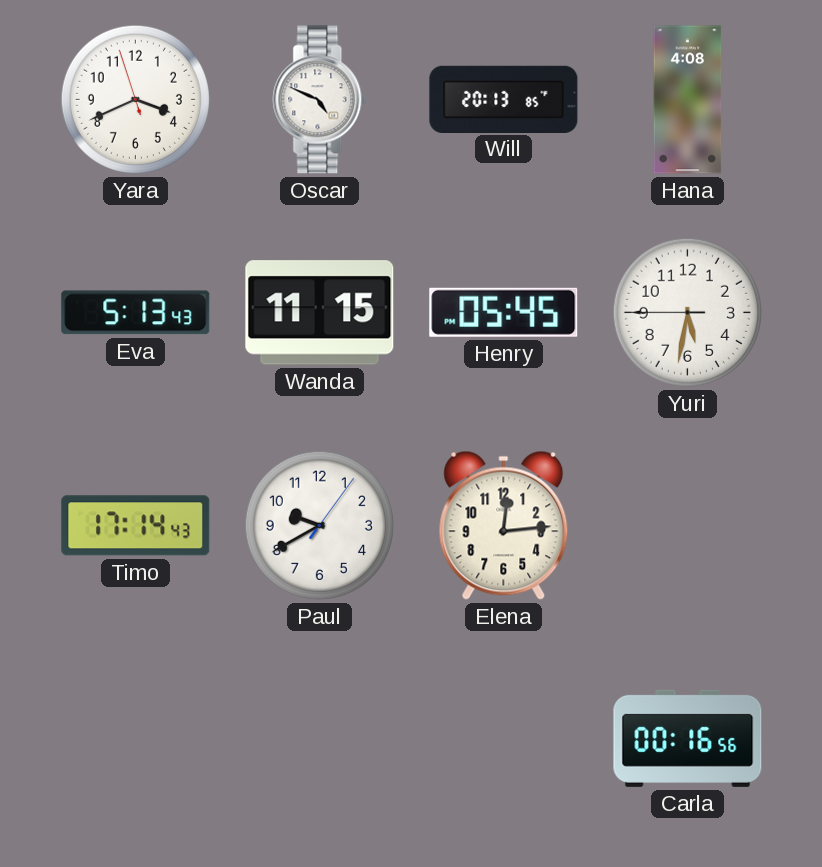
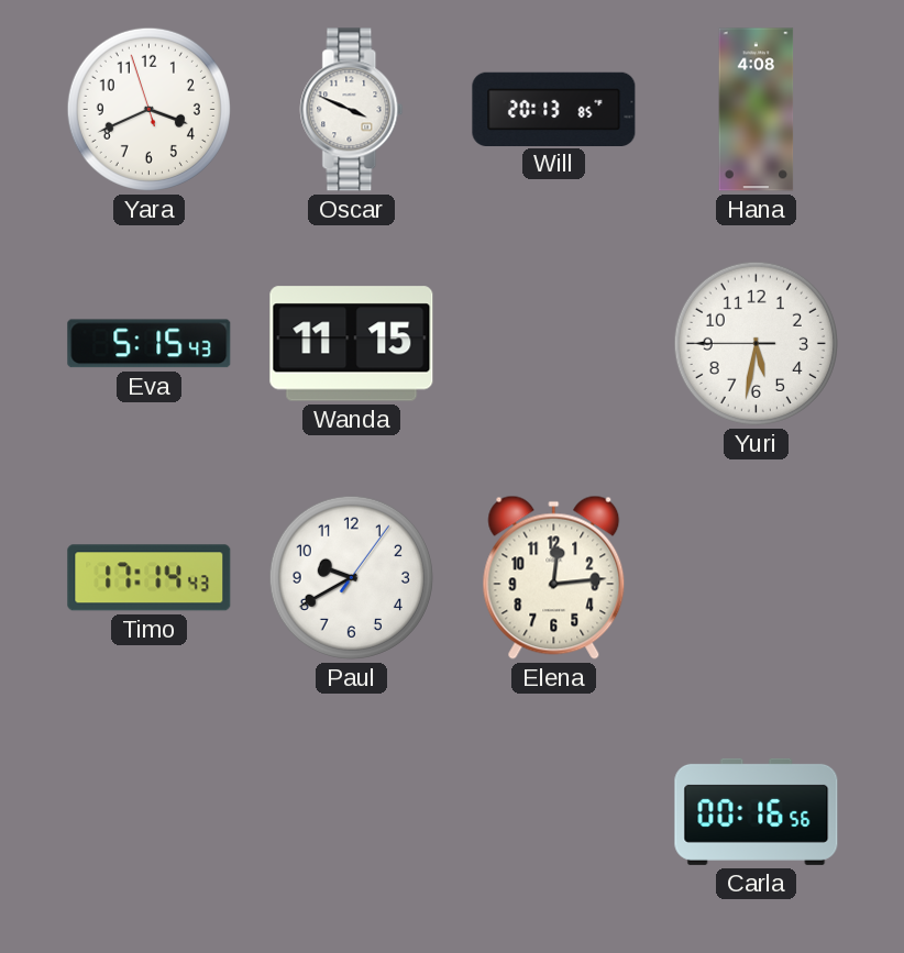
Oscar: 4:49 -> 3:49
Eva: 5:13 -> 5:15
Henry: 05:45 -> none
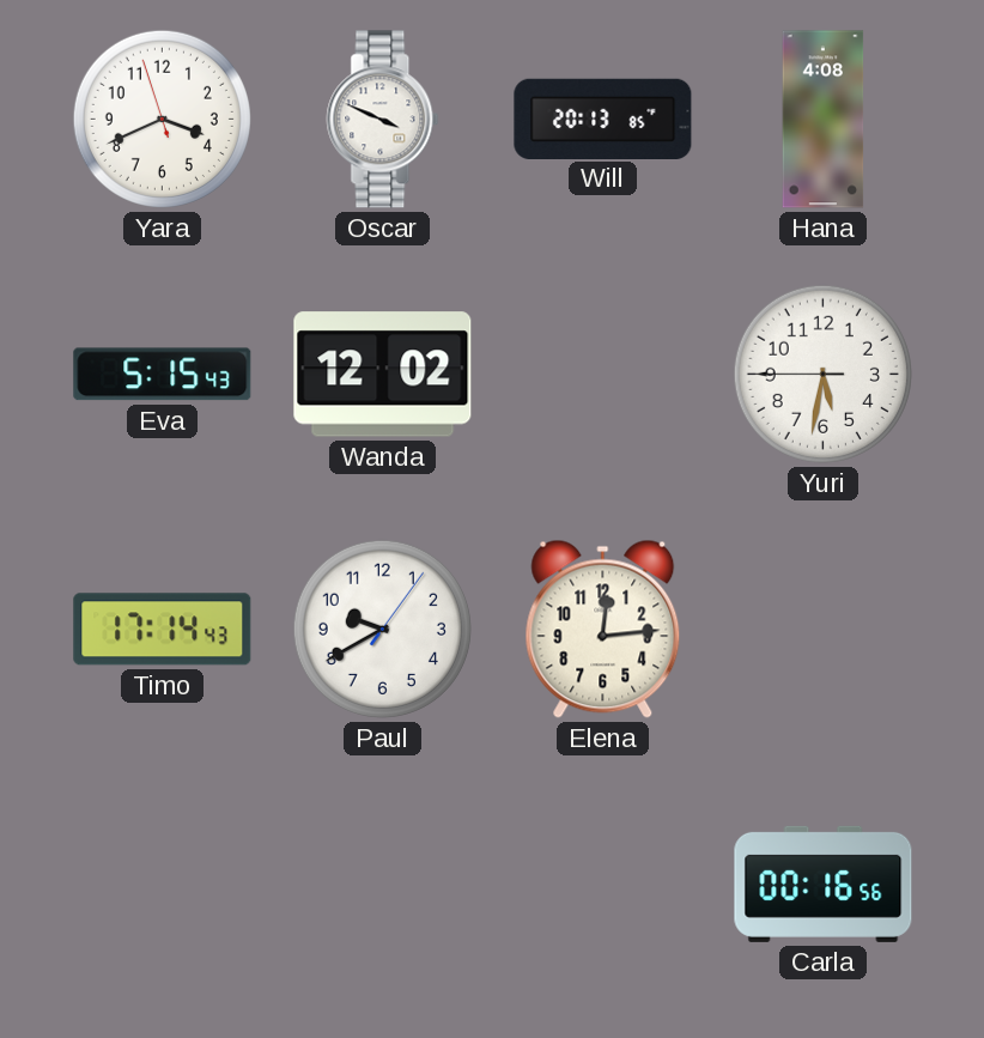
Wanda: 11:15 -> 12:02
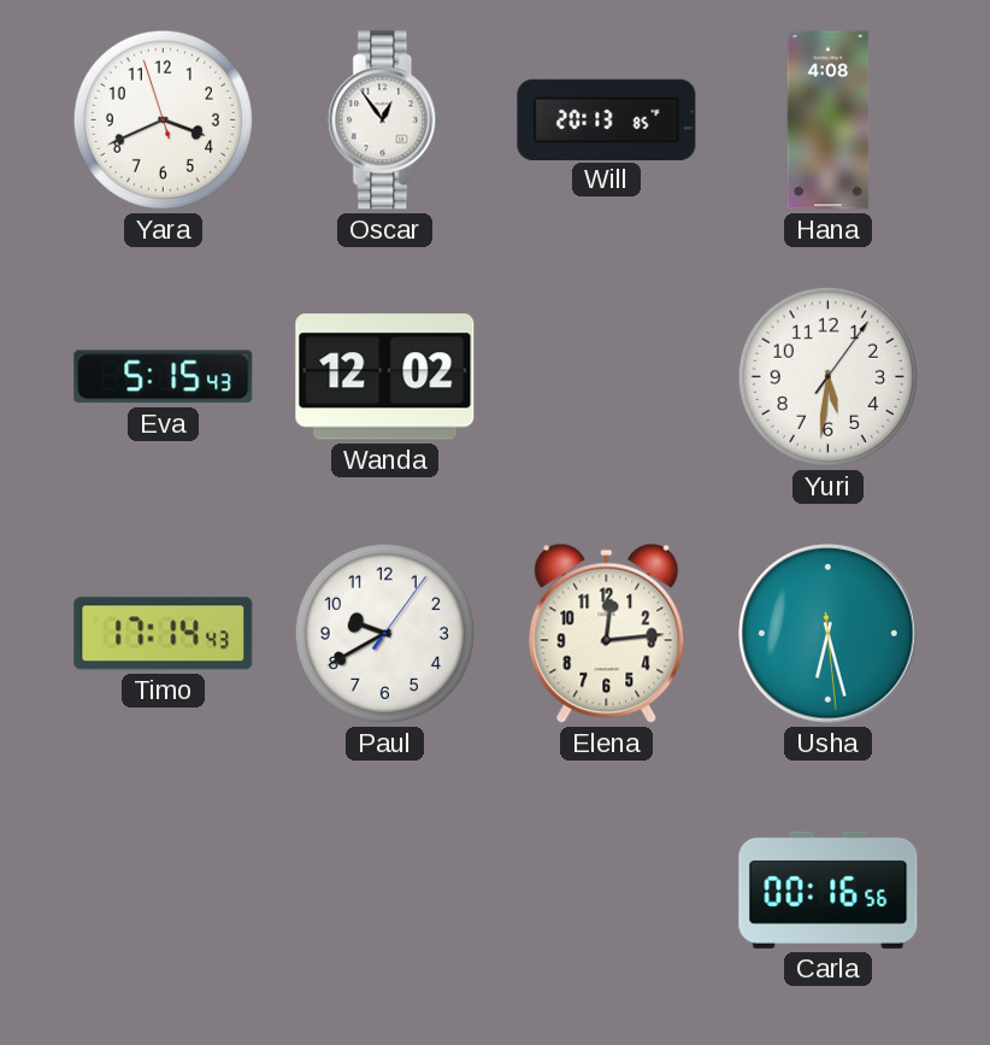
Oscar: 3:49 -> 12:54
Yuri: 5:31:45 -> 5:31:06
Usha: none -> 6:27
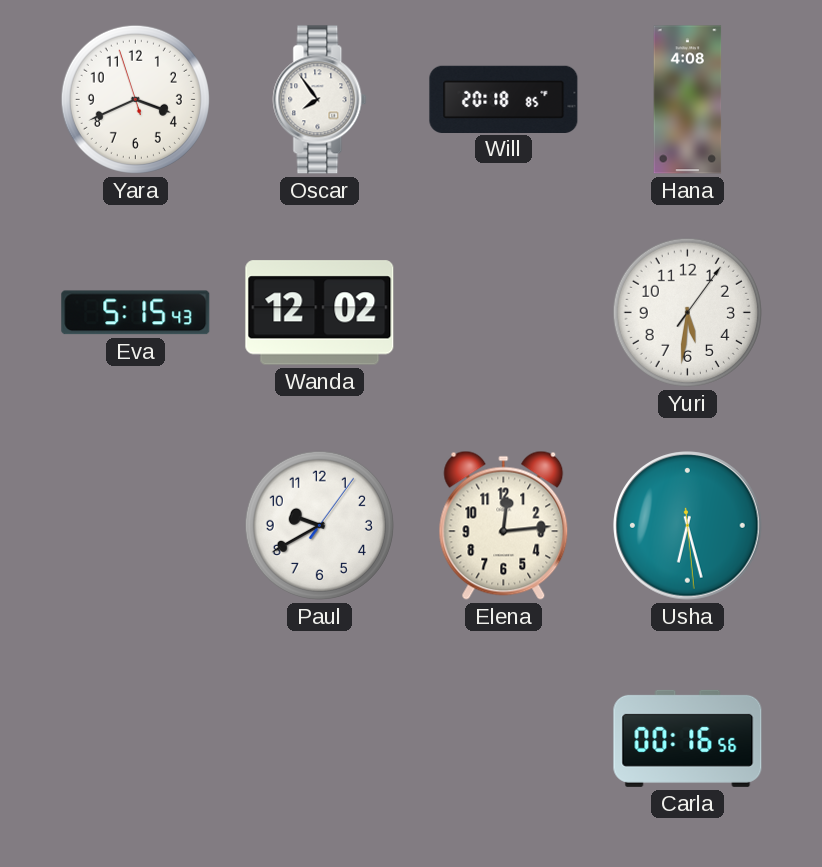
Oscar: 12:54 -> 7:54
Will: 20:13 -> 20:18
Timo: 17:14 -> none
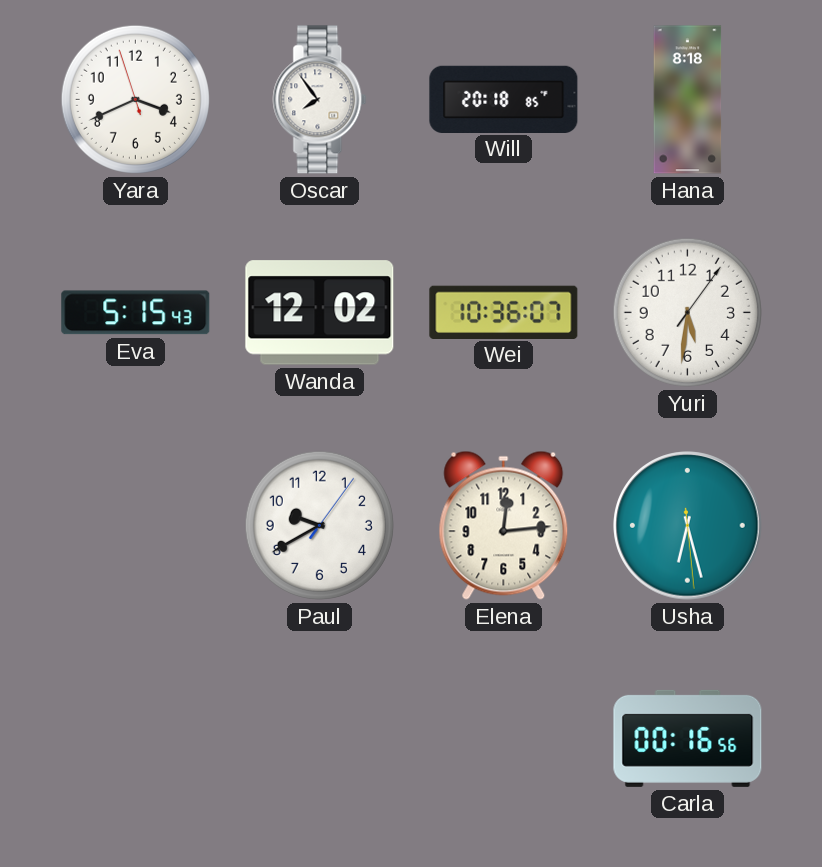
Hana: 4:08 -> 8:18
Wei: none -> 10:36
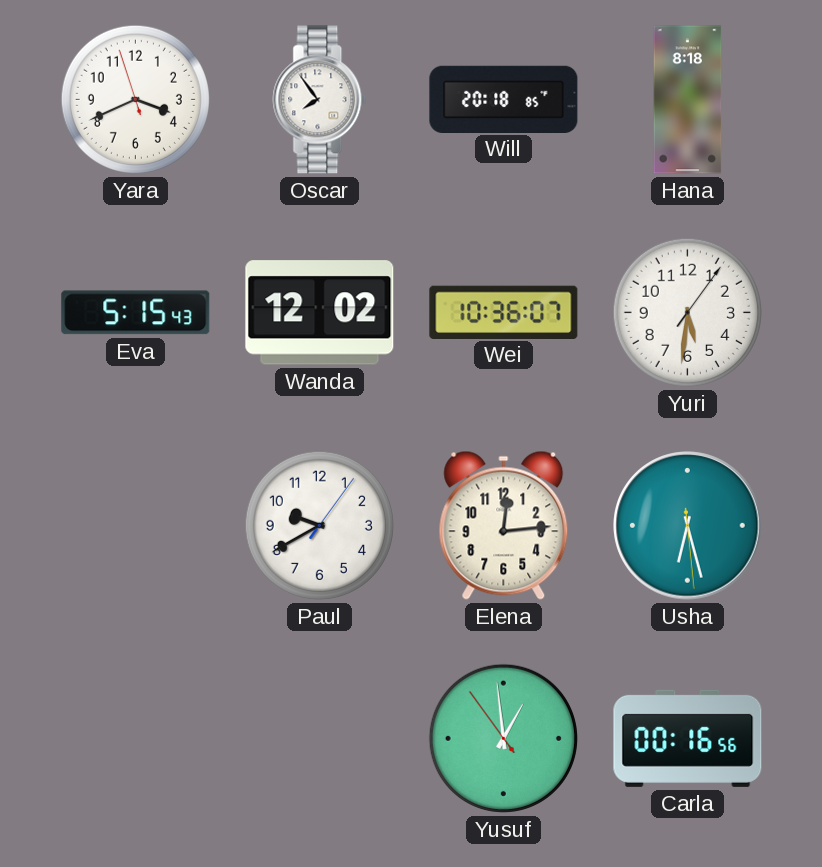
Yusuf: none -> 12:58
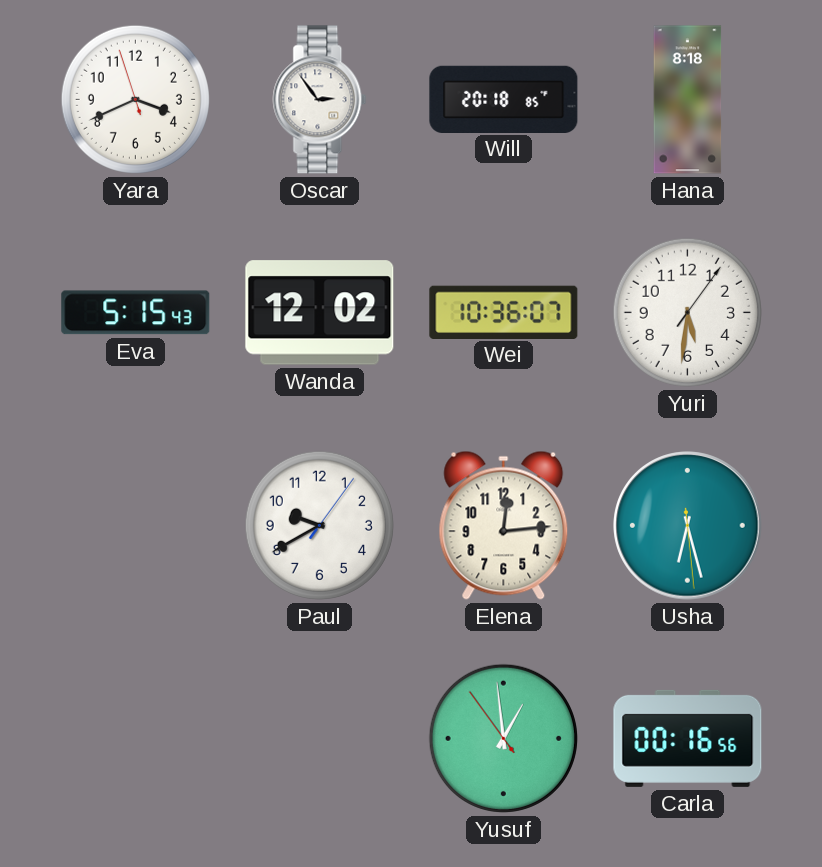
Oscar: 7:54 -> 2:54
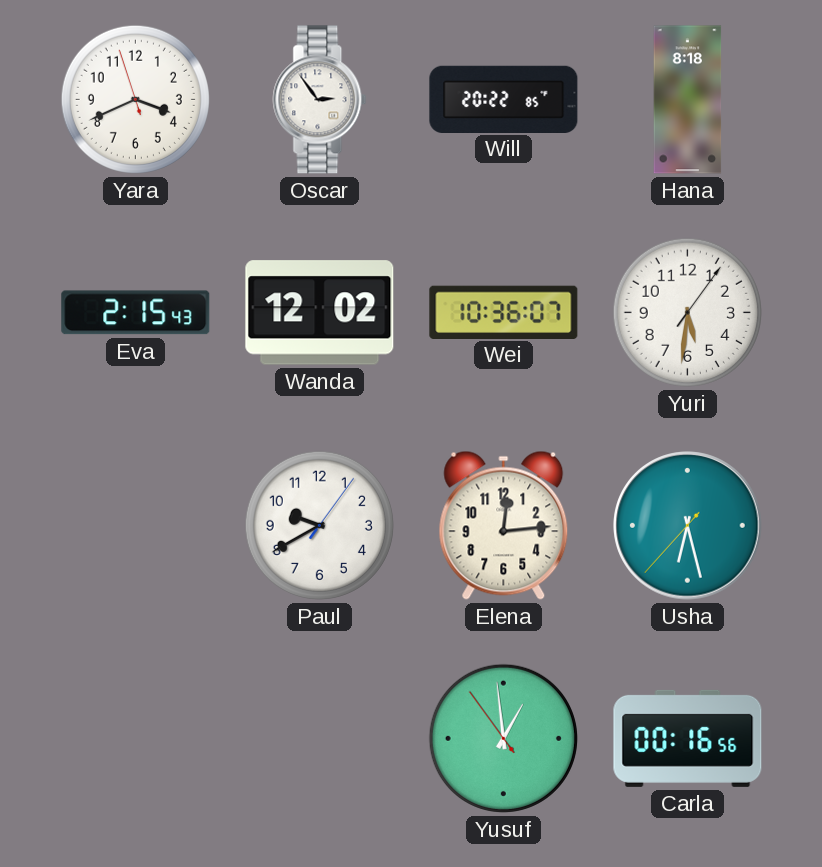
Will: 20:18 -> 20:22
Eva: 5:15 -> 2:15
Usha: 6:27:29 -> 6:27:37
